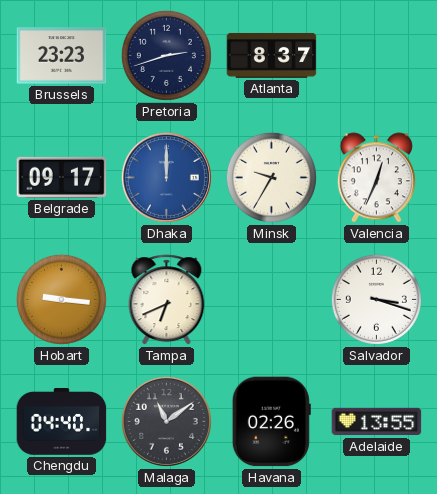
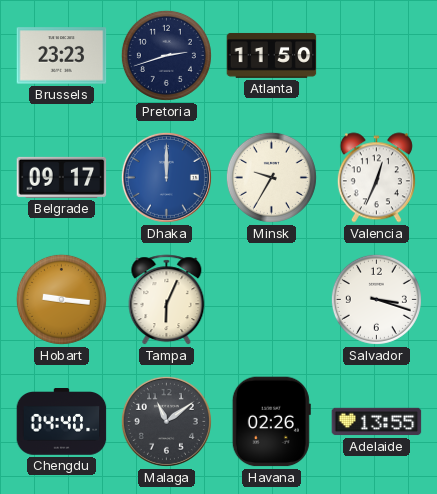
Atlanta: 8:37 -> 11:50
Tampa: 6:41 -> 6:04
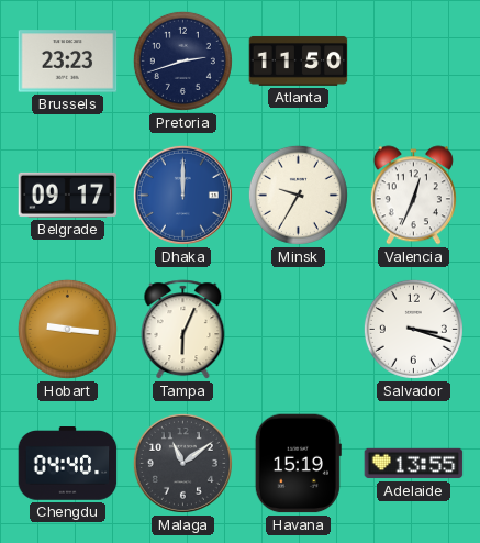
Havana: 02:26 -> 15:19
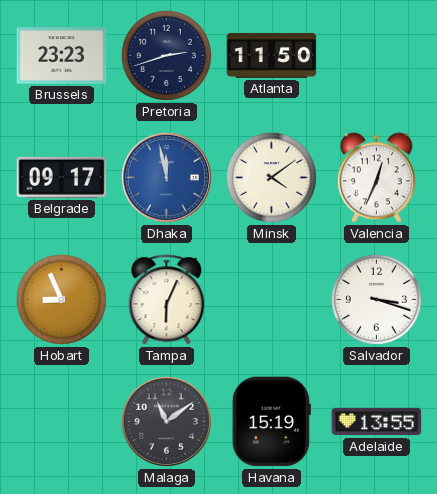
Dhaka: 12:00 -> 11:58
Minsk: 9:35 -> 4:09
Hobart: 9:16 -> 8:56
Chengdu: 04:40 -> none
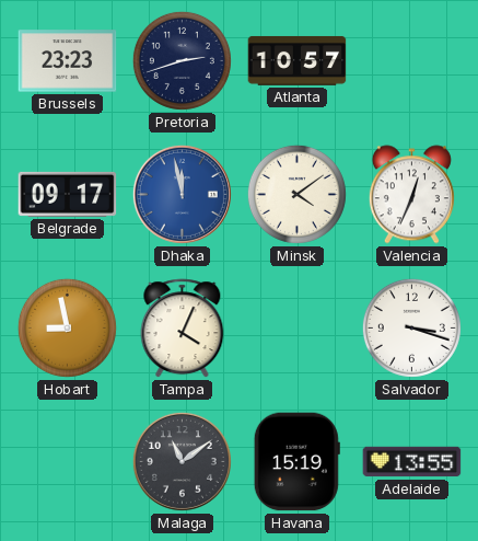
Atlanta: 11:50 -> 10:57
Hobart: 8:56 -> 8:58
Tampa: 6:04 -> 4:04
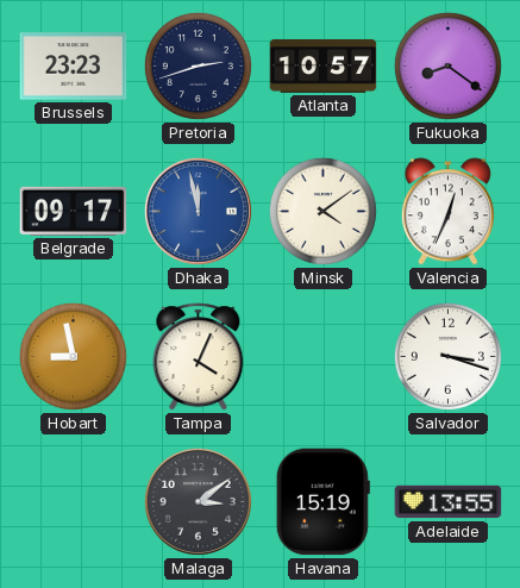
Fukuoka: none -> 8:21
Malaga: 11:09 -> 3:09
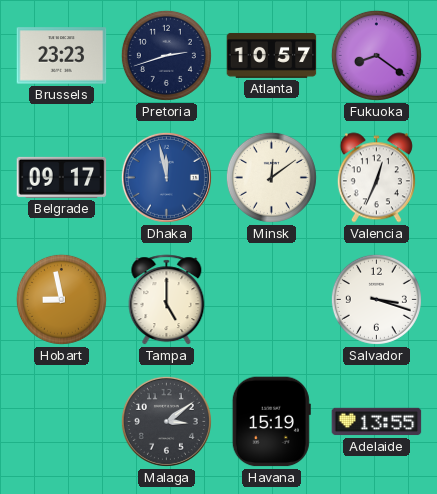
Minsk: 4:09 -> 12:09
Tampa: 4:04 -> 5:00
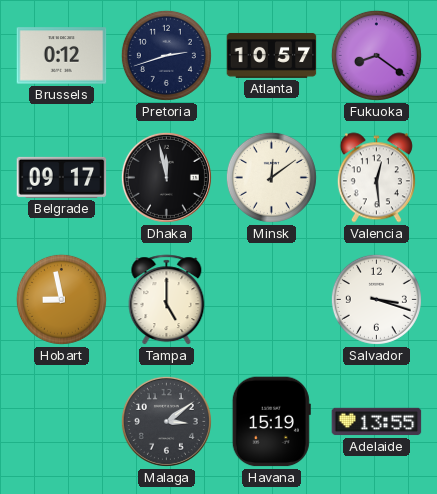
Brussels: 23:23 -> 0:12
Dhaka dial: blue -> black
Valencia: 12:34 -> 12:29
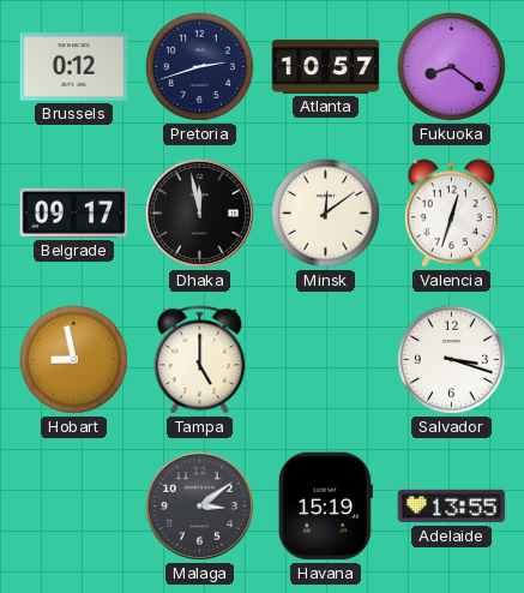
Valencia: 12:29 -> 12:33
